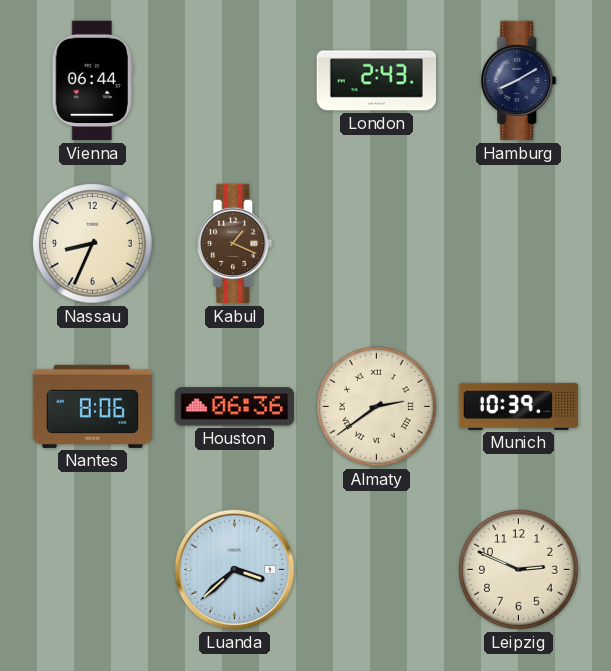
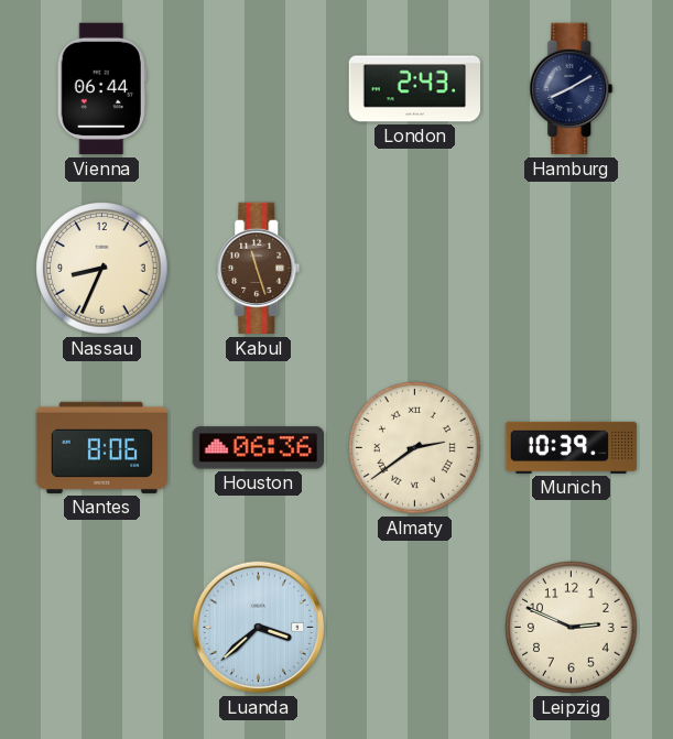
Kabul: 1:19 -> 11:27
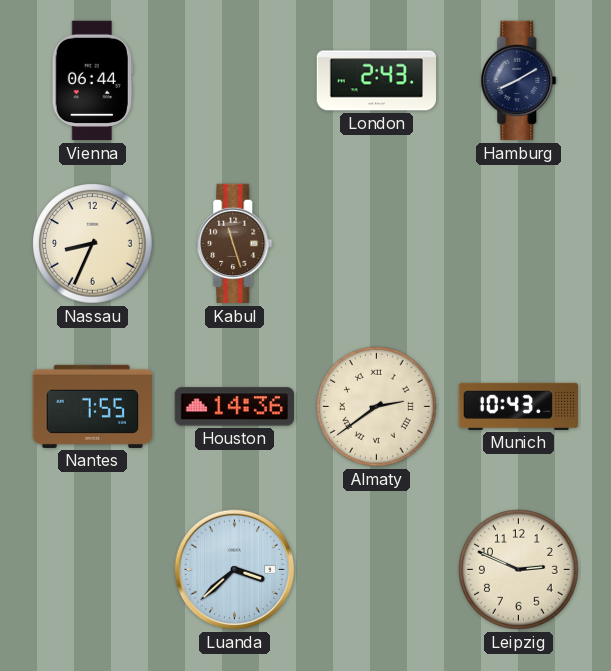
Nantes: 8:06 -> 7:55
Houston: 06:36 -> 14:36
Munich: 10:39 -> 10:43
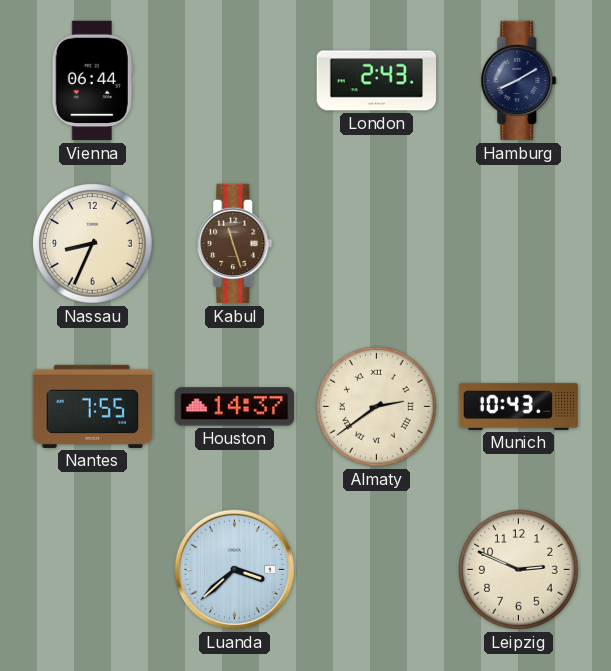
Houston: 14:36 -> 14:37
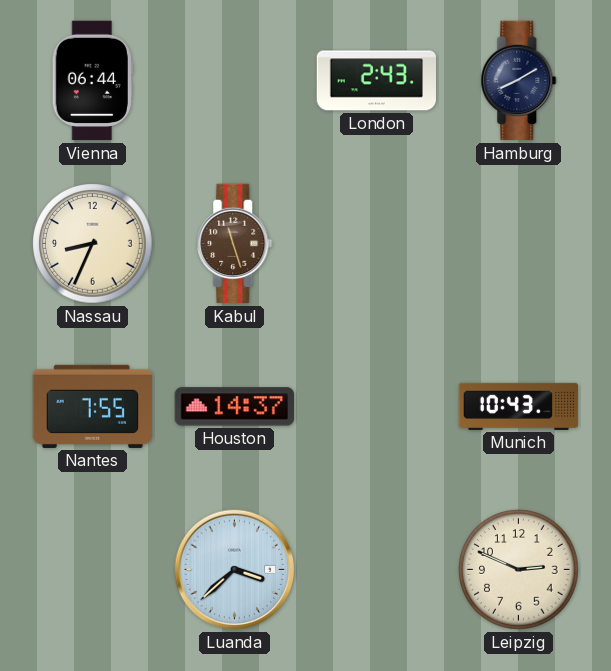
Almaty: 2:39 -> none
